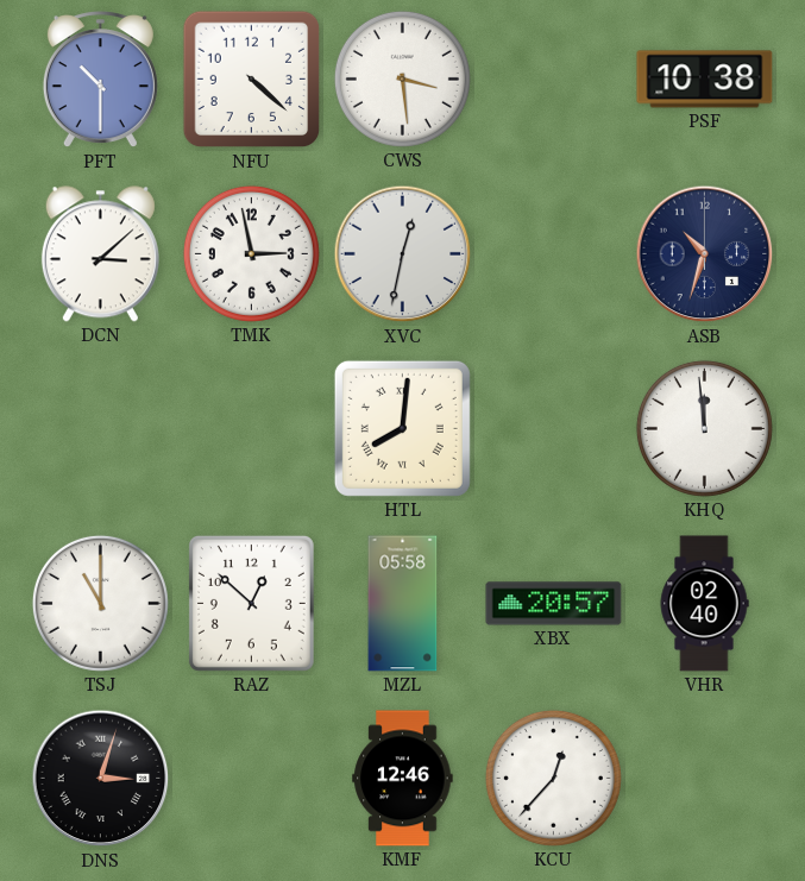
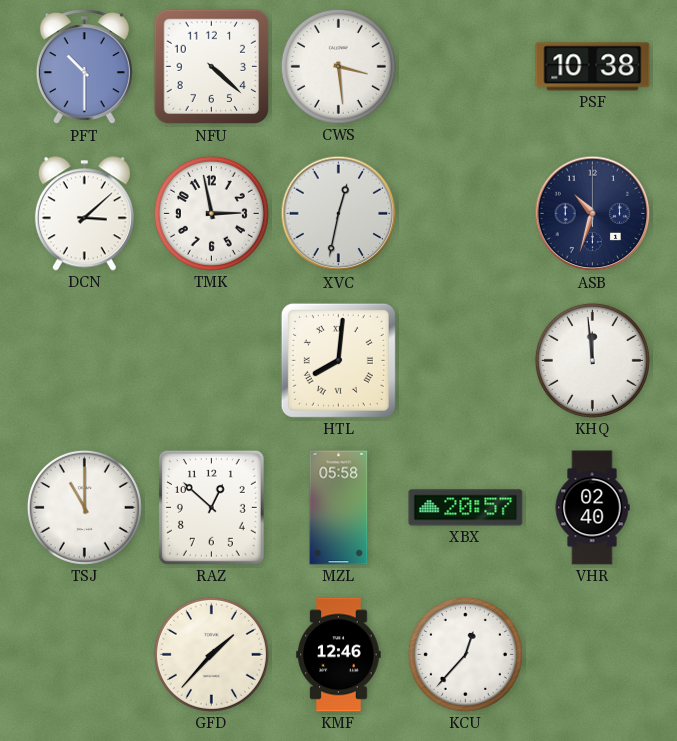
DNS: 3:03 -> none
GFD: none -> 1:37
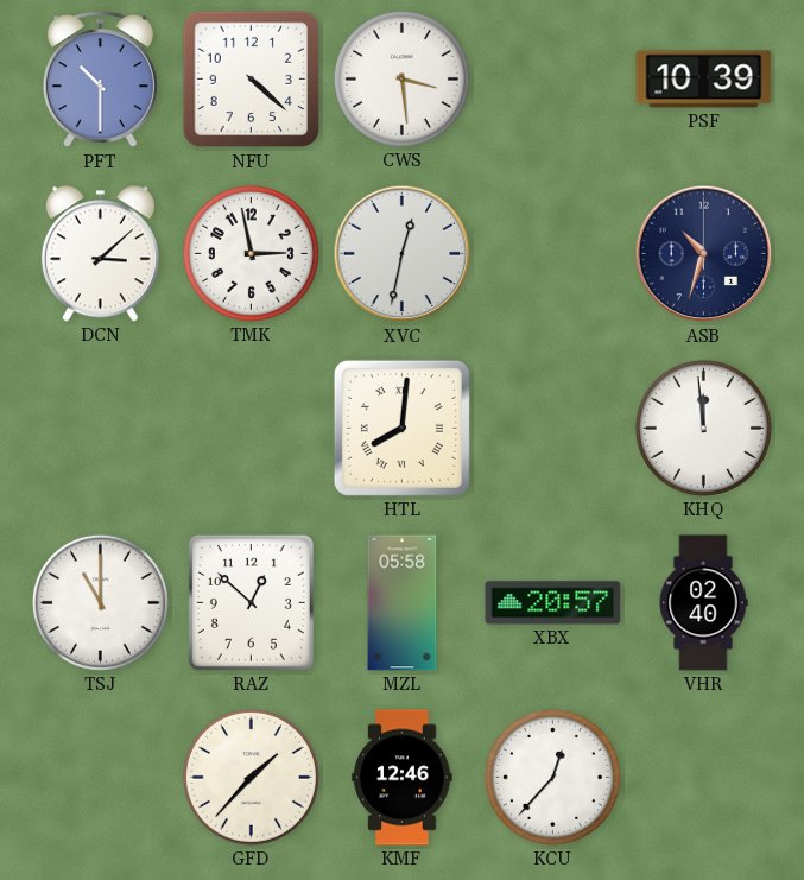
PSF: 10:38 -> 10:39
